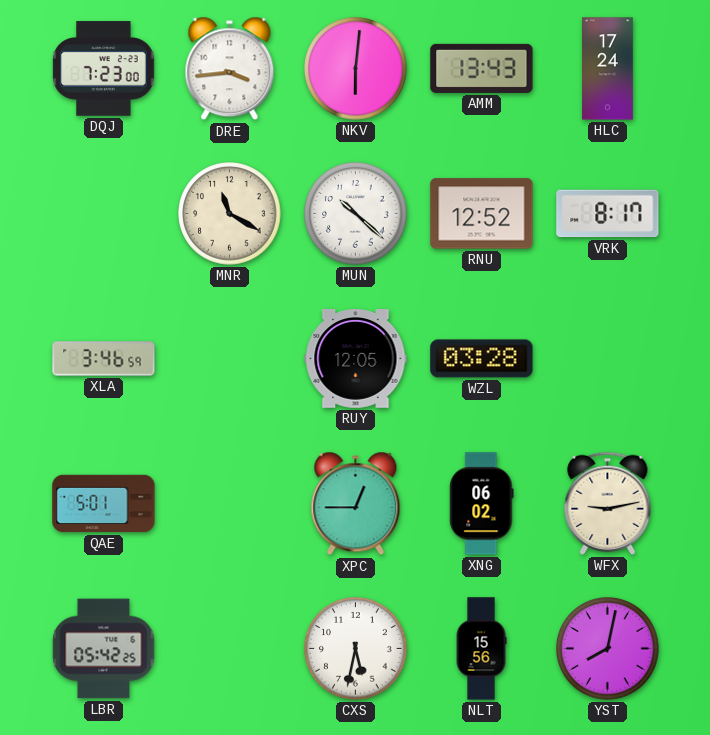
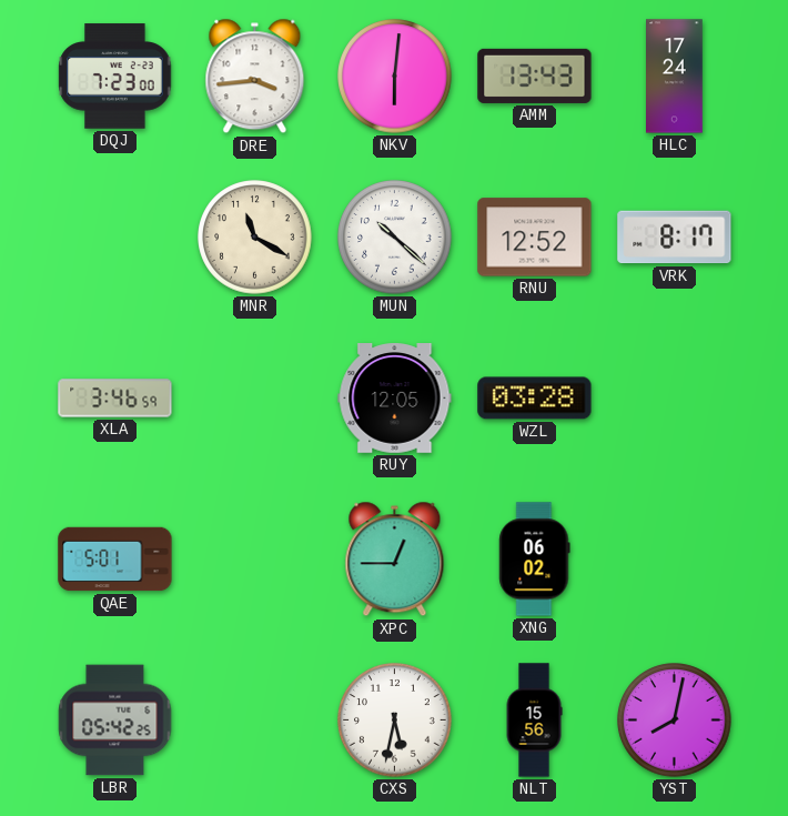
WFX: 9:13 -> none
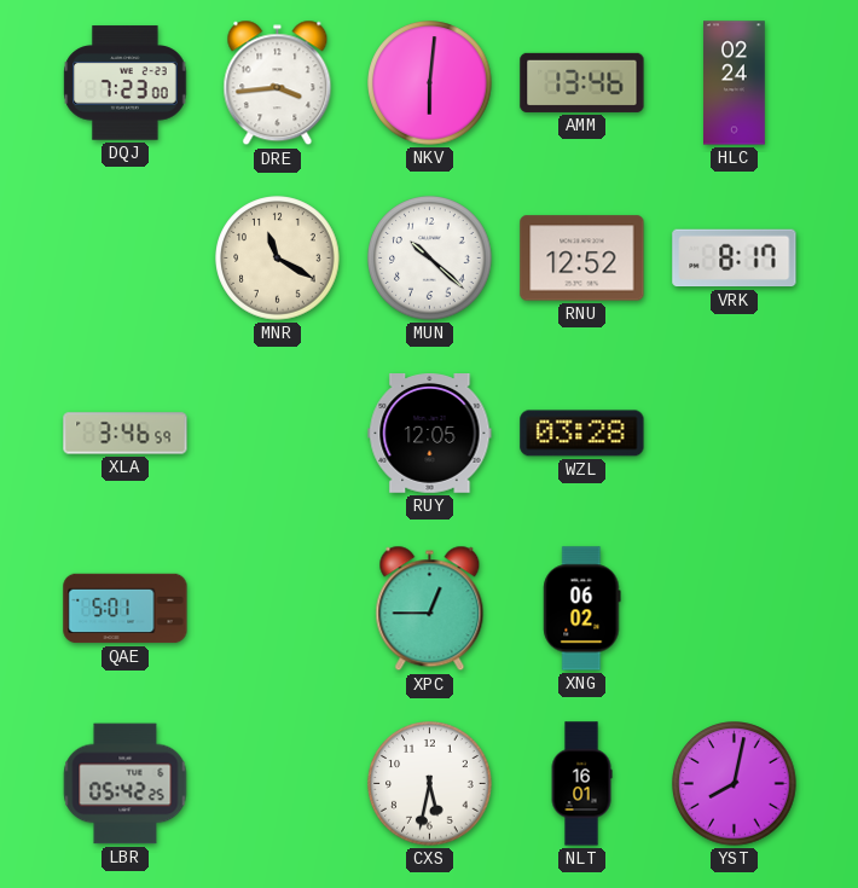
AMM: 13:43 -> 13:46
HLC: 17:24 -> 02:24
NLT: 15:56 -> 16:01
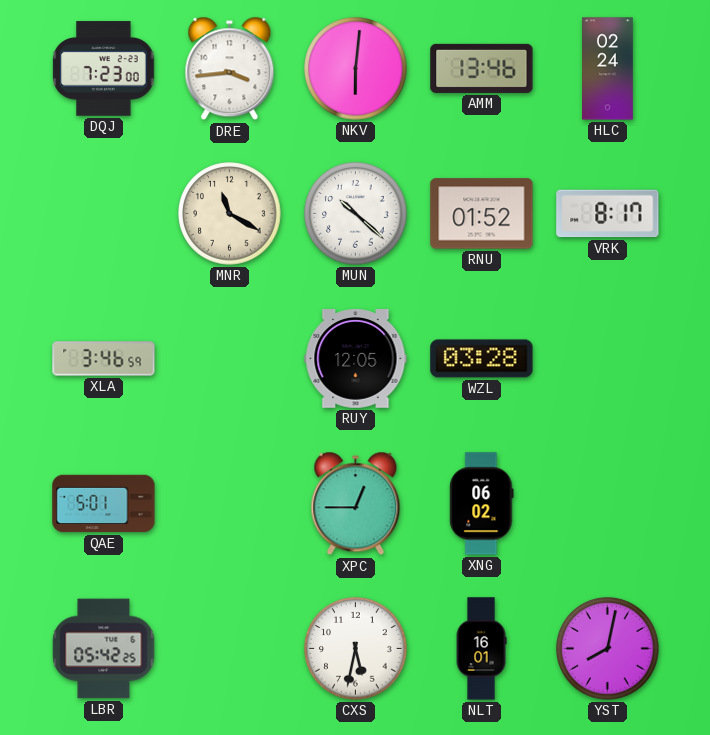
RNU: 12:52 -> 01:52
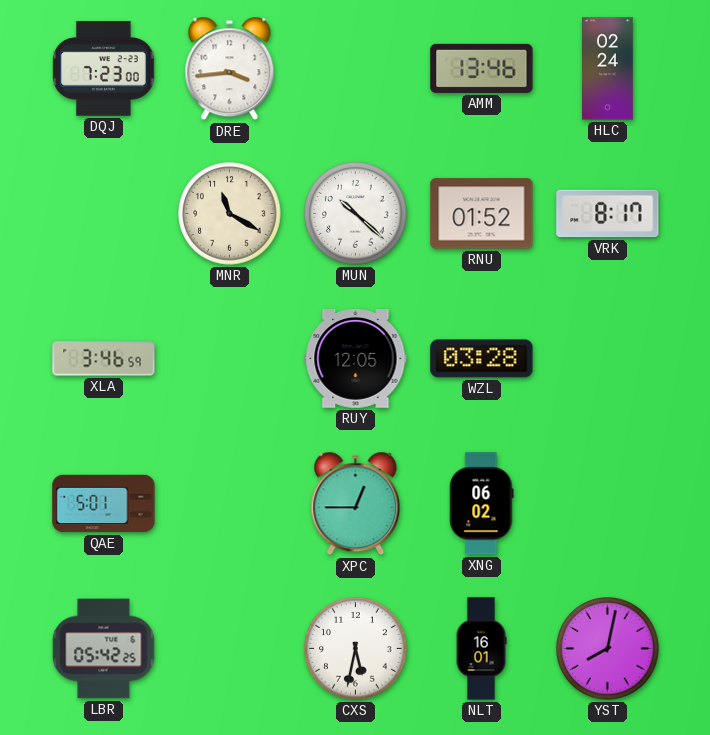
NKV: 6:01 -> none
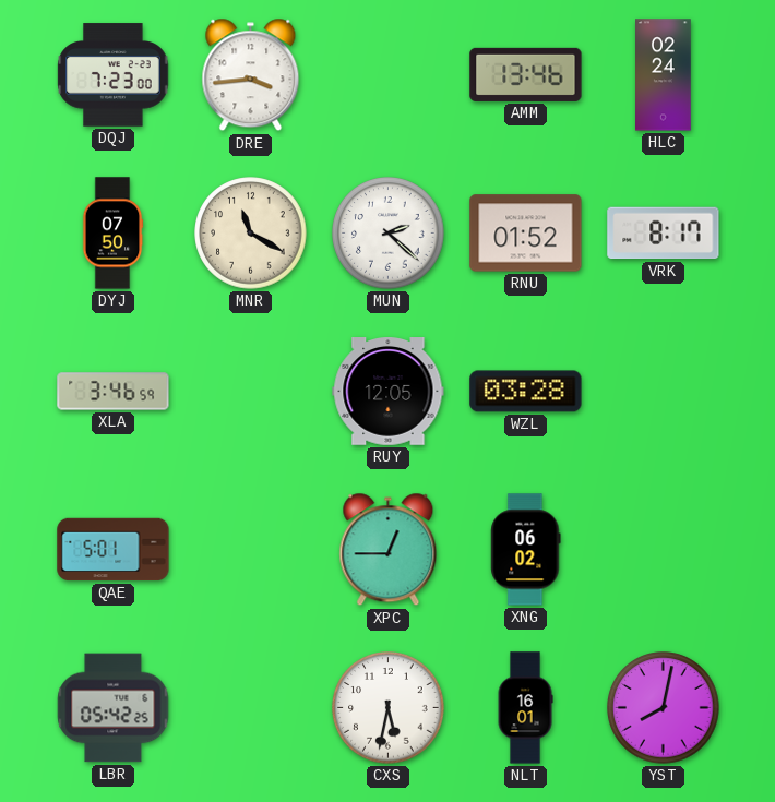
DYJ: none -> 07:50
MUN: 10:22 -> 2:22
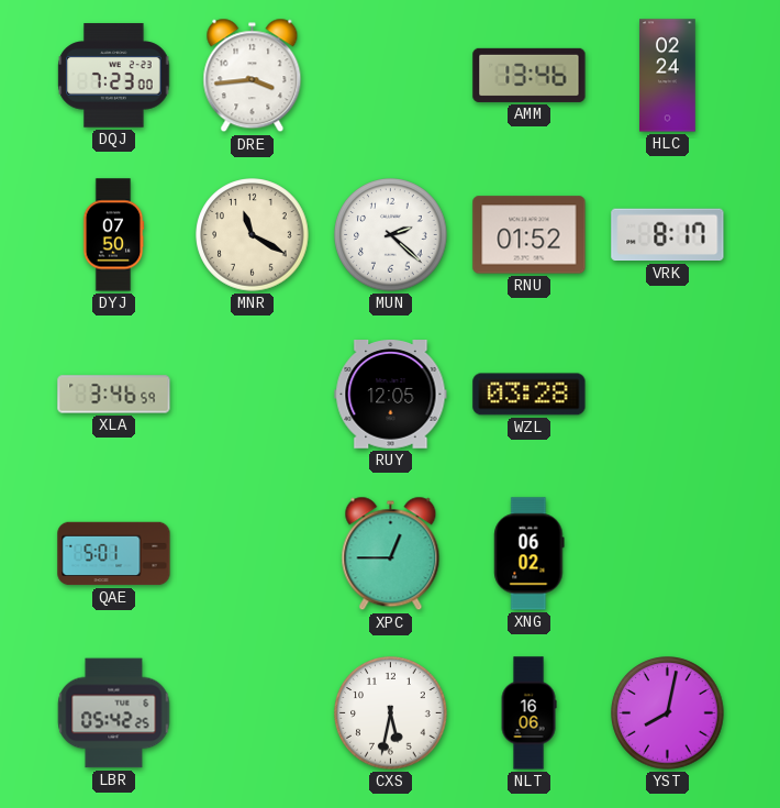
NLT: 16:01 -> 16:06
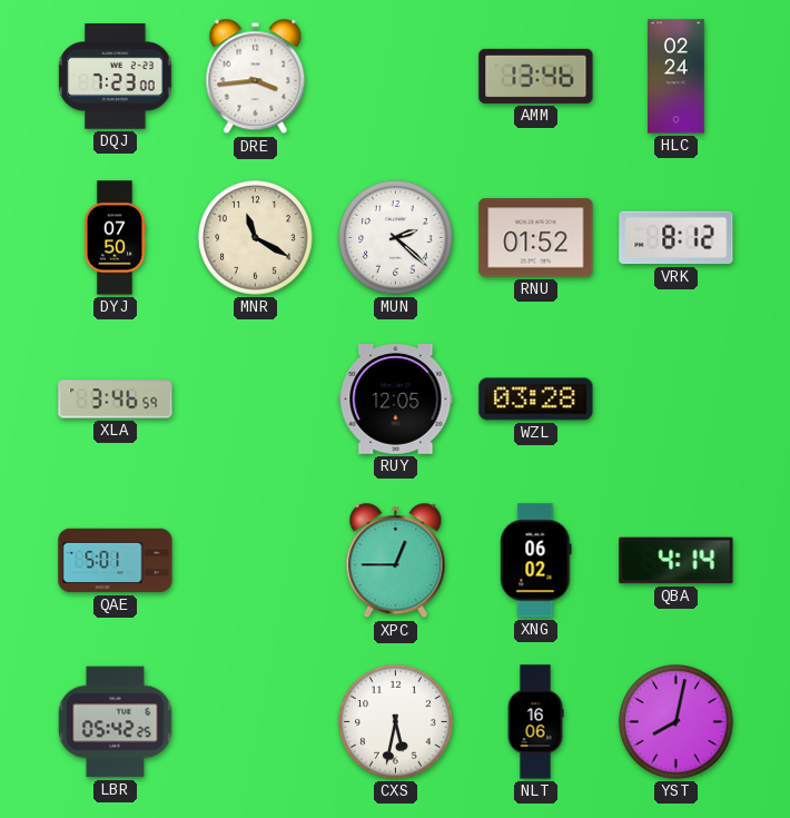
VRK: 8:17 -> 8:12
QBA: none -> 4:14
